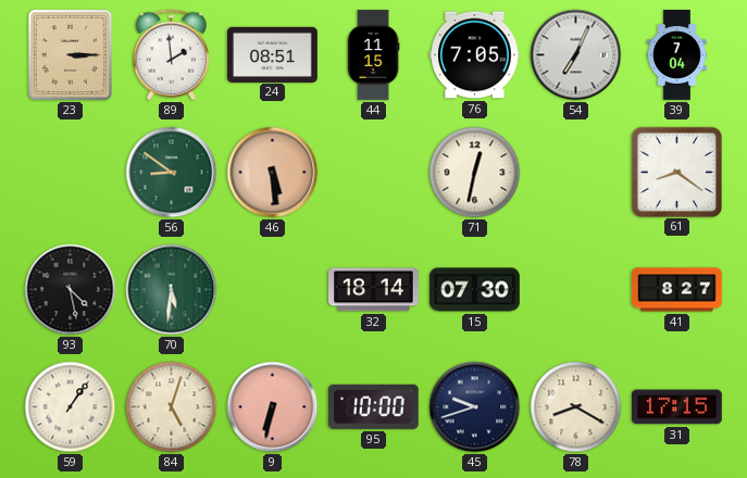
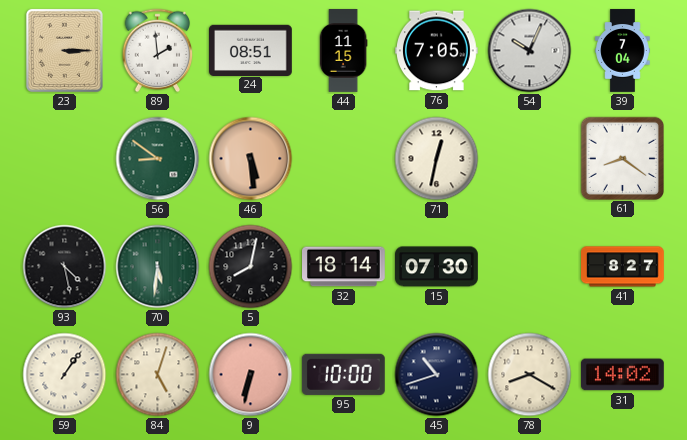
54: 7:04 -> 10:04
5: none -> 8:02
45: 9:42 -> 10:42
31: 17:15 -> 14:02
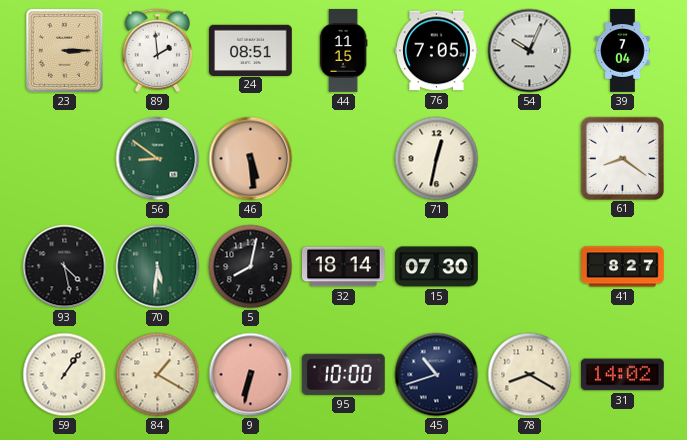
84: 5:03 -> 1:20
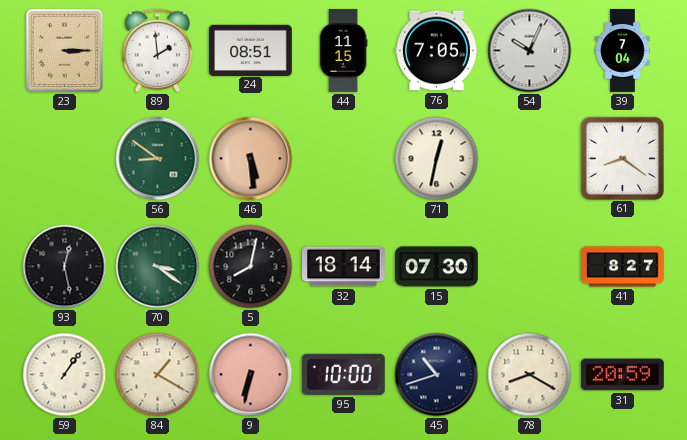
93: 4:28 -> 12:28
70: 5:31 -> 3:21
31: 14:02 -> 20:59
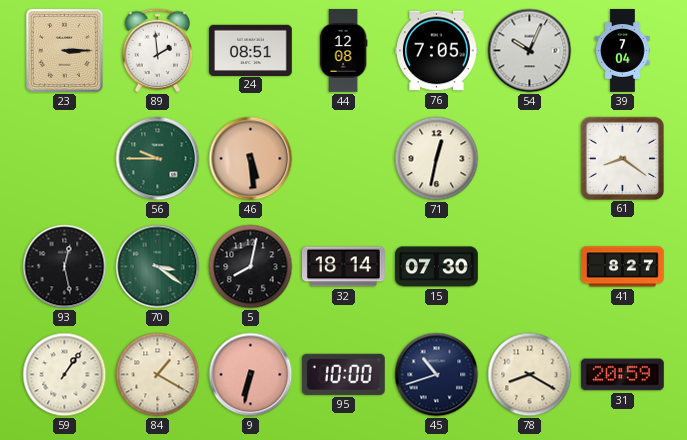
44: 11:15 -> 12:08
56: 8:51 -> 9:45
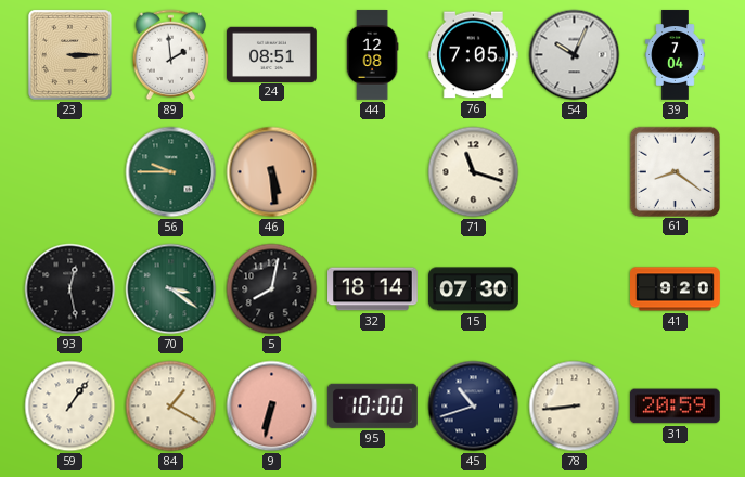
71: 12:32 -> 11:18
41: 8:27 -> 9:20
78: 8:20 -> 8:44
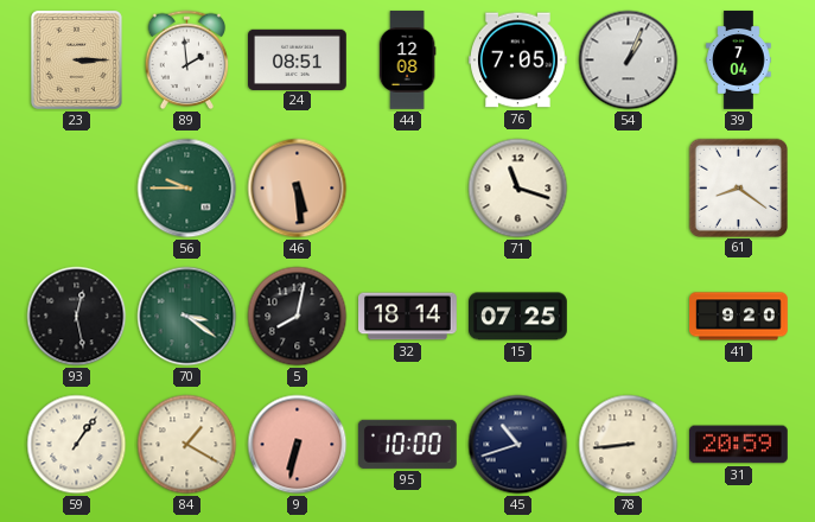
54: 10:04 -> 1:04
15: 07:30 -> 07:25
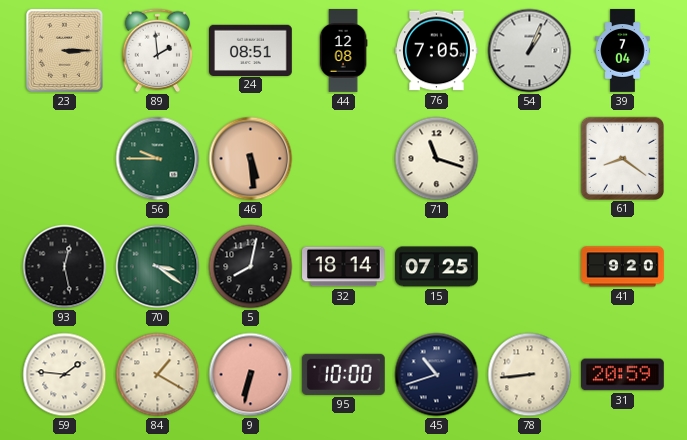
59: 1:06 -> 1:46
